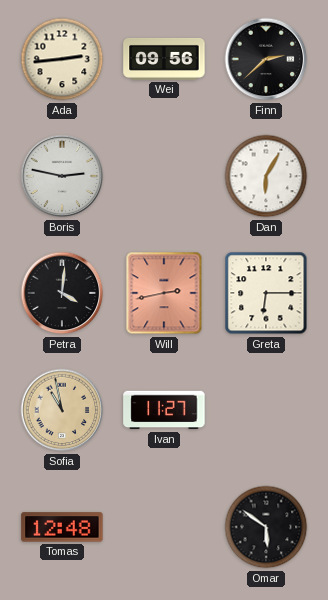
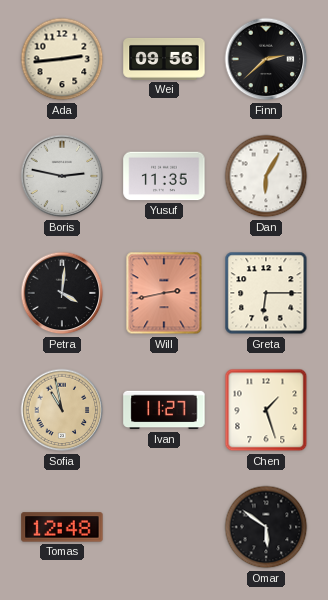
Yusuf: none -> 11:35
Chen: none -> 1:27
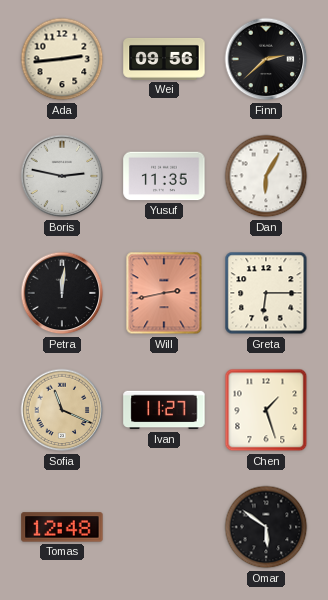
Petra: 4:01 -> 12:01
Sofia: 10:58 -> 11:19
